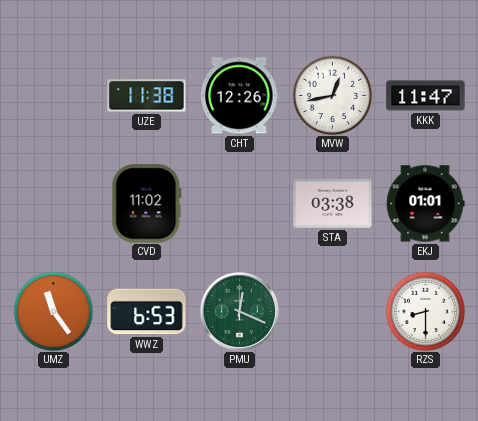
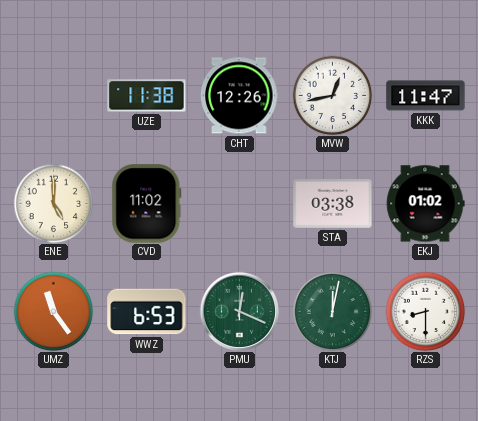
ENE: none -> 5:00
EKJ: 01:01 -> 01:02
KTJ: none -> 12:02
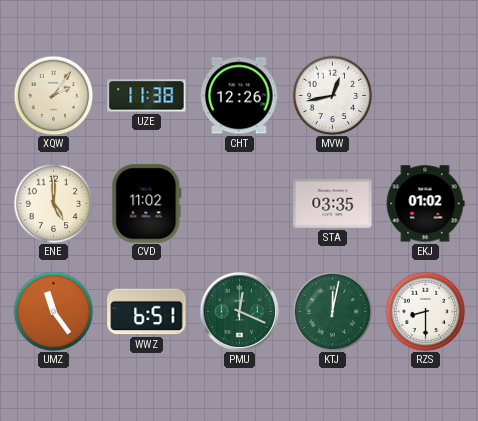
XQW: none -> 2:06
KKK: 11:47 -> none
STA: 03:38 -> 03:35
WWZ: 6:53 -> 6:51
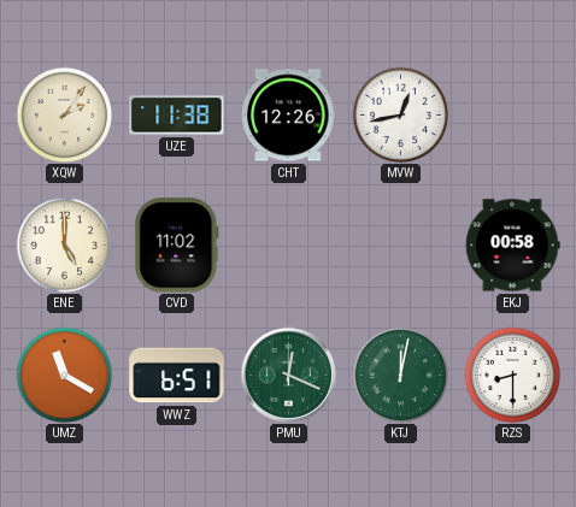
STA: 03:35 -> none
EKJ: 01:02 -> 00:58
UMZ: 11:24 -> 11:20
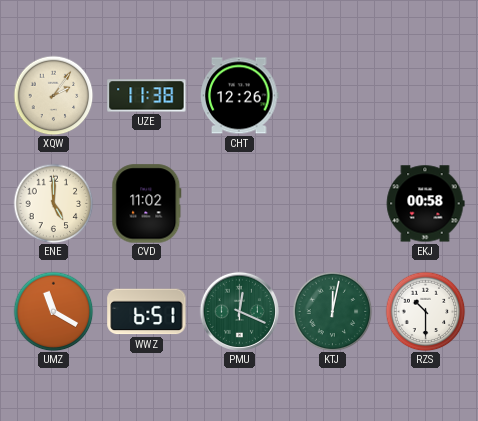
MVW: 12:43 -> none
RZS: 8:30 -> 10:30
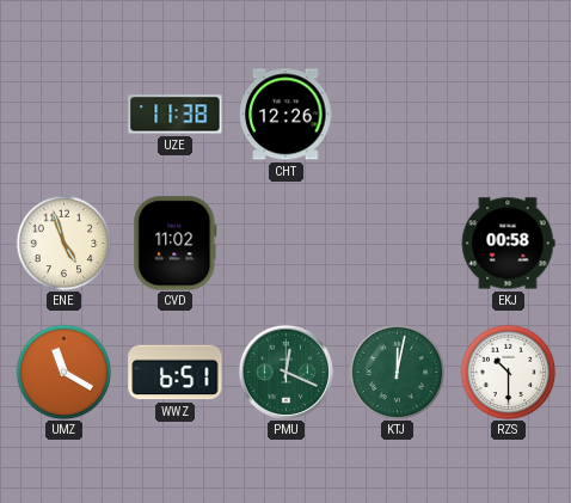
XQW: 2:06 -> none
ENE: 5:00 -> 4:57
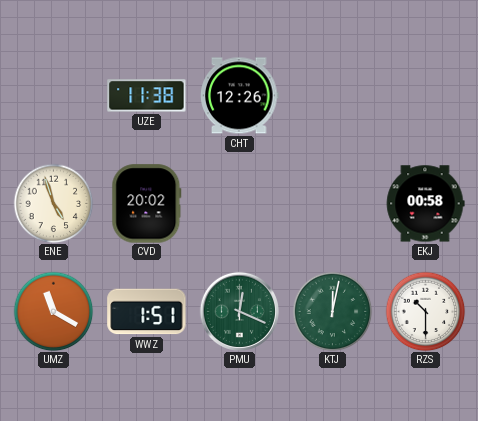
CVD: 11:02 -> 20:02
WWZ: 6:51 -> 1:51
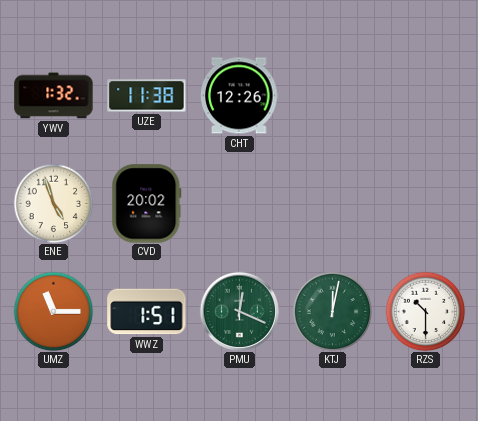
YWV: none -> 1:32
EKJ: 00:58 -> none
UMZ: 11:20 -> 11:15
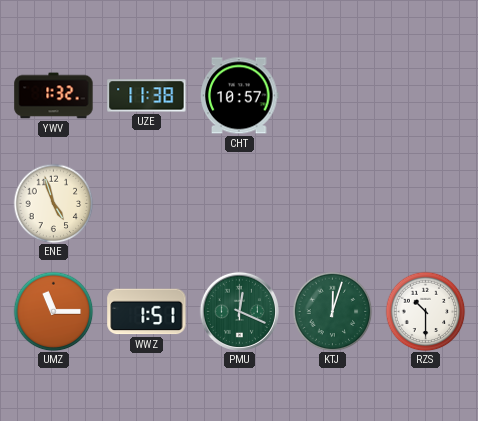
CHT: 12:26 -> 10:57
CVD: 20:02 -> none
KTJ: 12:02 -> 12:03
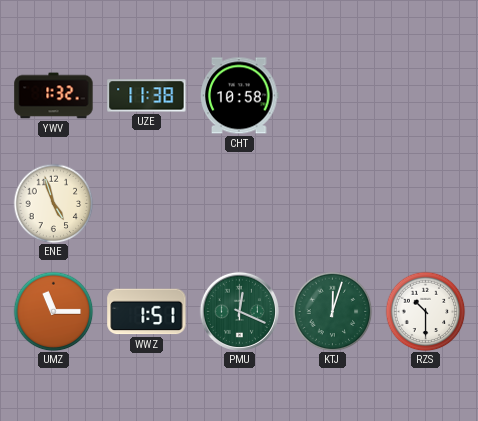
CHT: 10:57 -> 10:58
